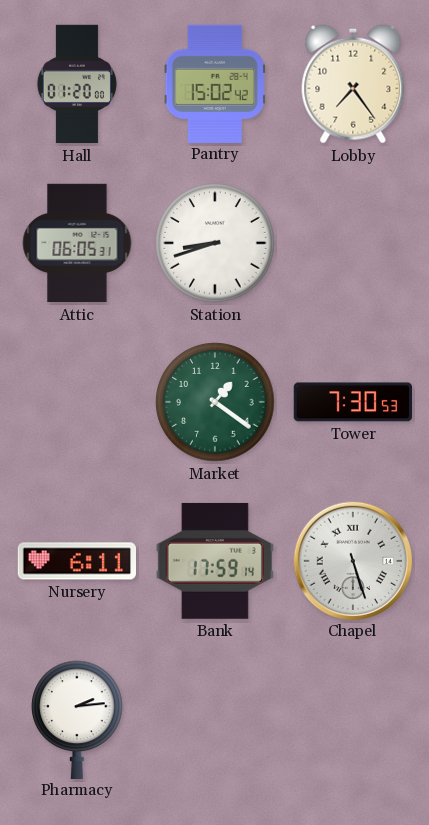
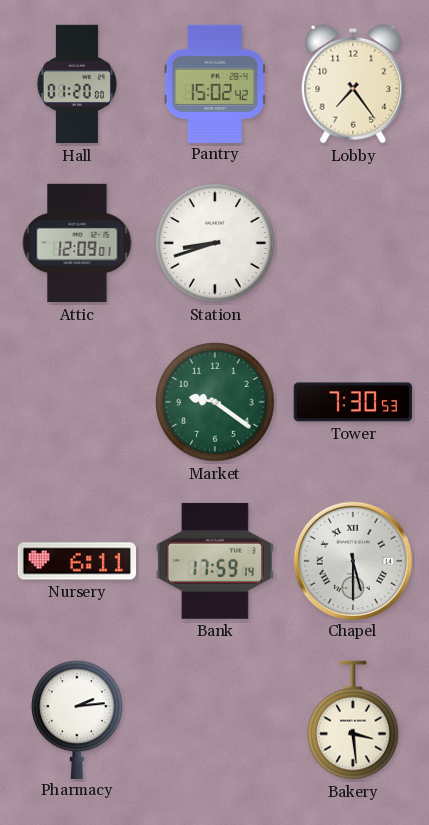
Attic: 06:05 -> 12:09
Market: 1:21 -> 9:21
Chapel: 5:27 -> 5:30
Bakery: none -> 3:29
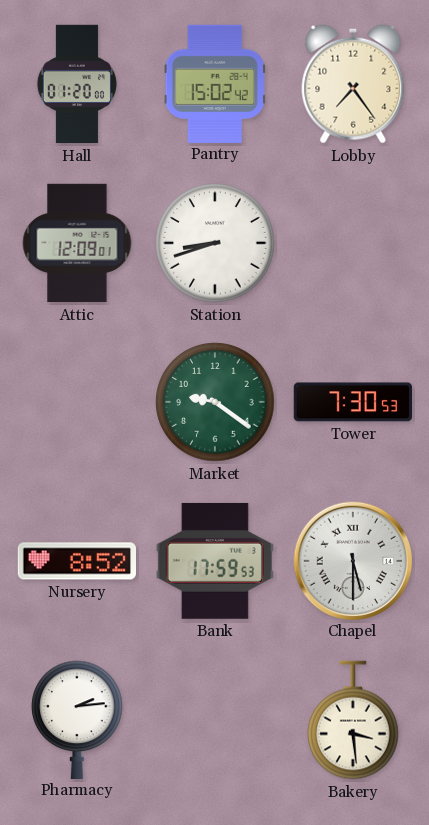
Nursery: 6:11 -> 8:52
Bank: 17:59:14 -> 17:59:53
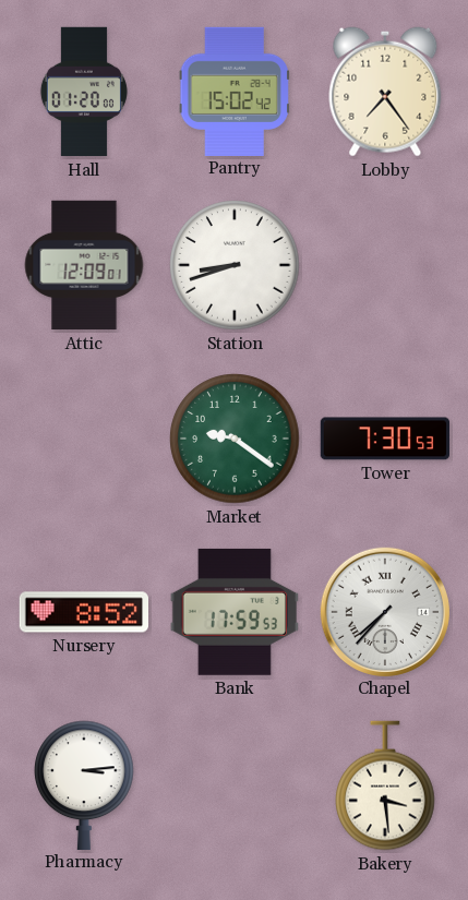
Chapel: 5:30 -> 7:37
Pharmacy: 2:14 -> 3:14
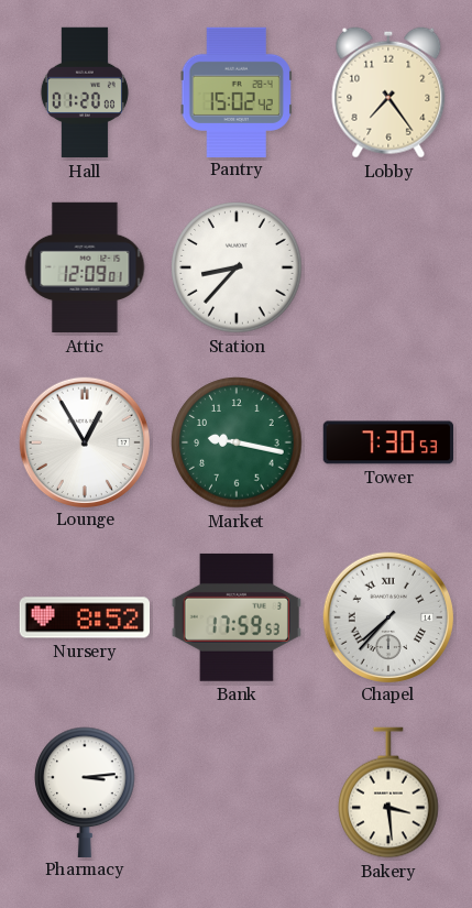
Station: 8:42 -> 8:37
Lounge: none -> 12:55
Market: 9:21 -> 9:17
